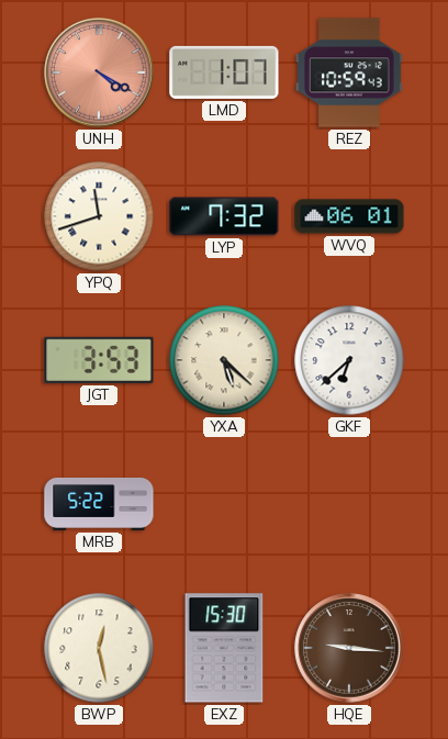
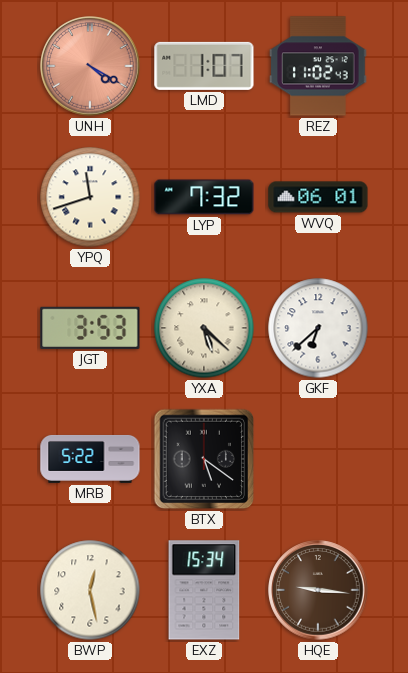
REZ: 10:59 -> 11:02
BTX: none -> 5:21
EXZ: 15:30 -> 15:34
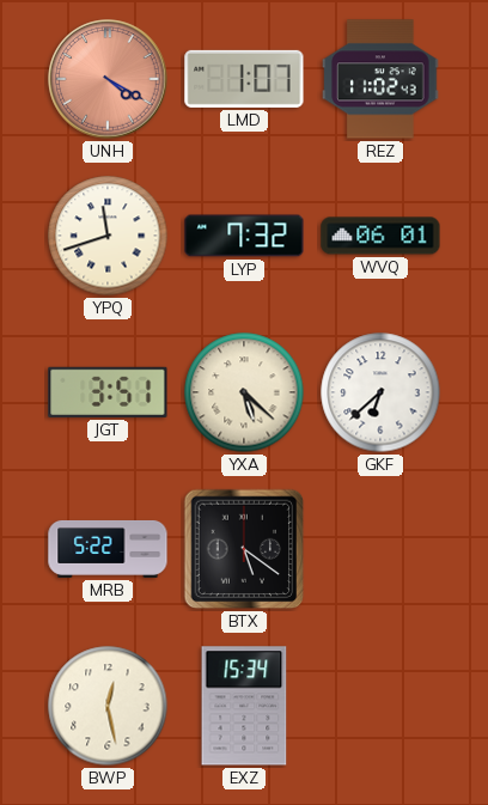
JGT: 3:53 -> 3:51
HQE: 9:16 -> none
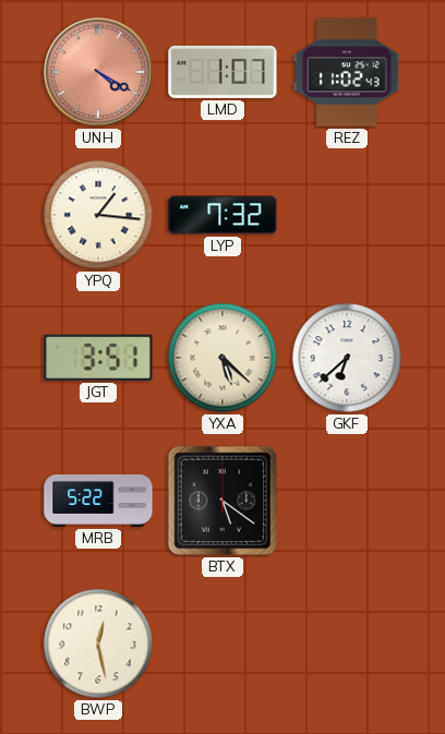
YPQ: 11:42 -> 1:16
WVQ: 06:01 -> none
EXZ: 15:34 -> none
